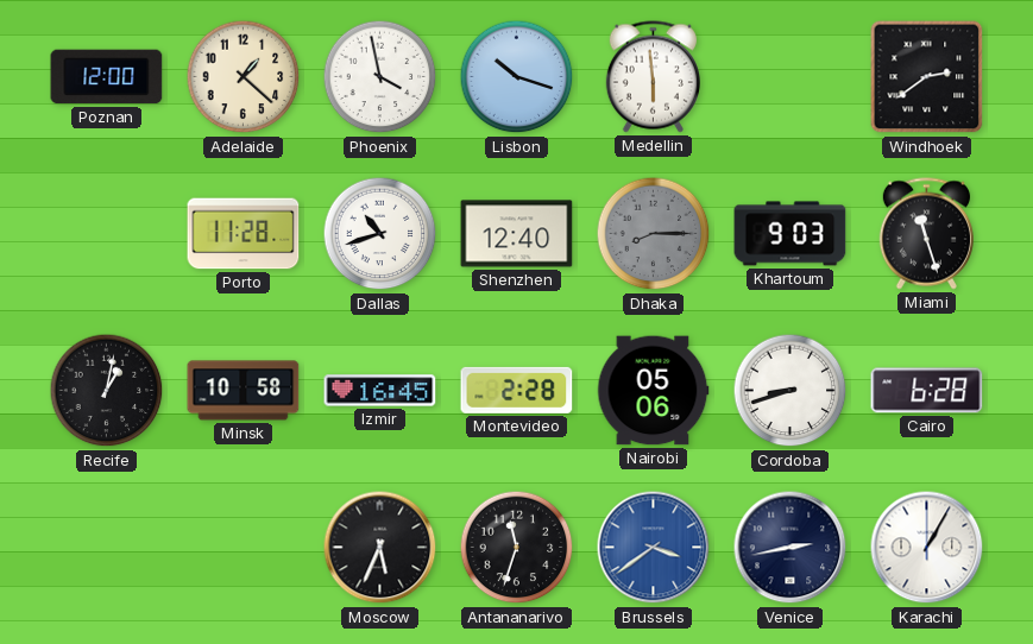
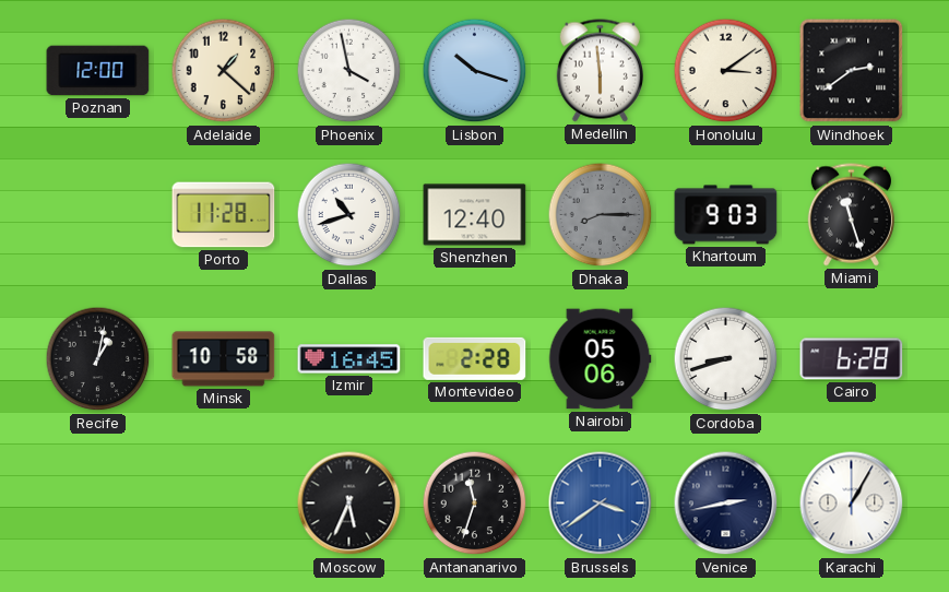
Honolulu: none -> 3:09
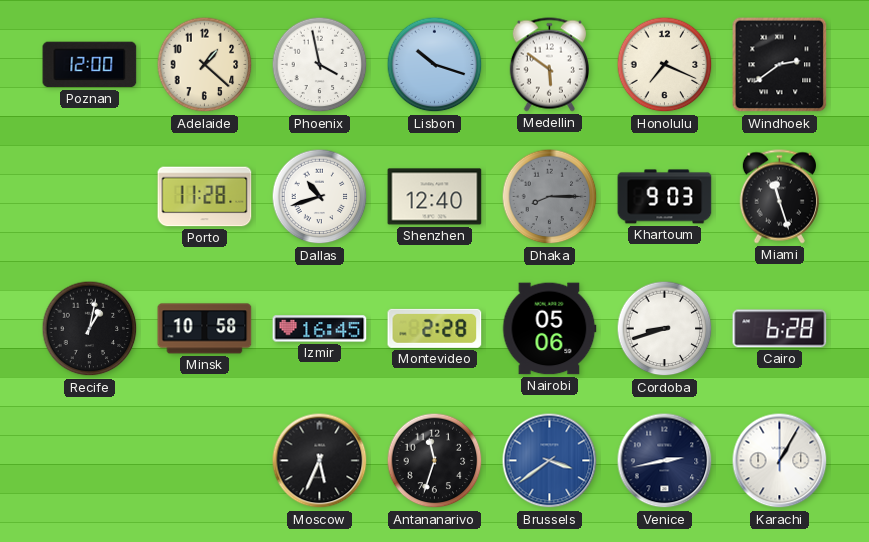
Medellin: 5:59 -> 5:51
Honolulu: 3:09 -> 7:19
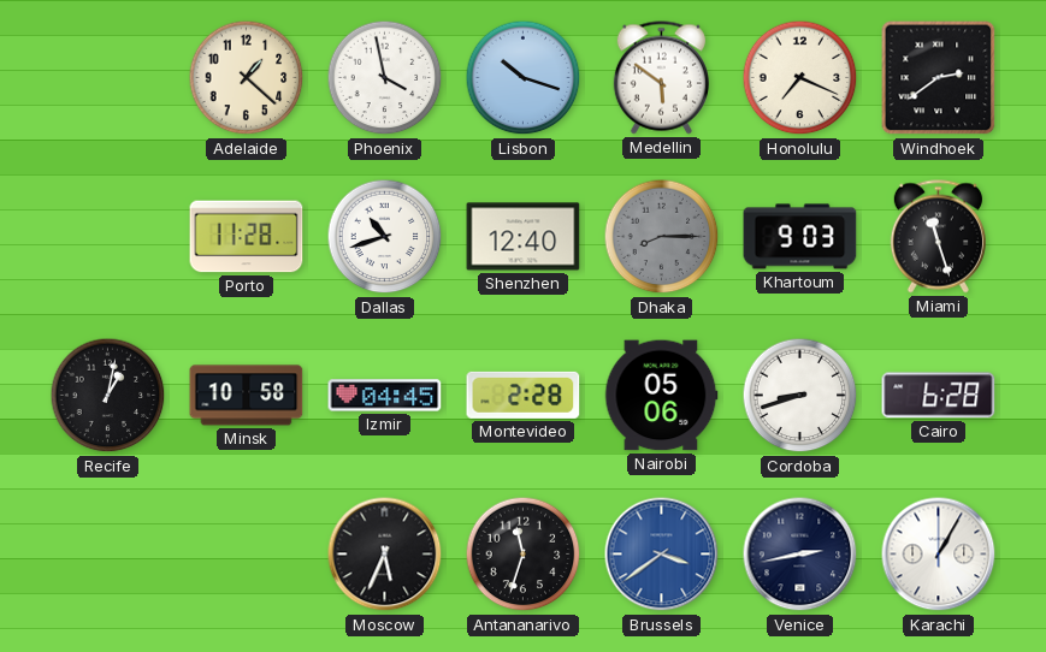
Poznan: 12:00 -> none
Izmir: 16:45 -> 04:45
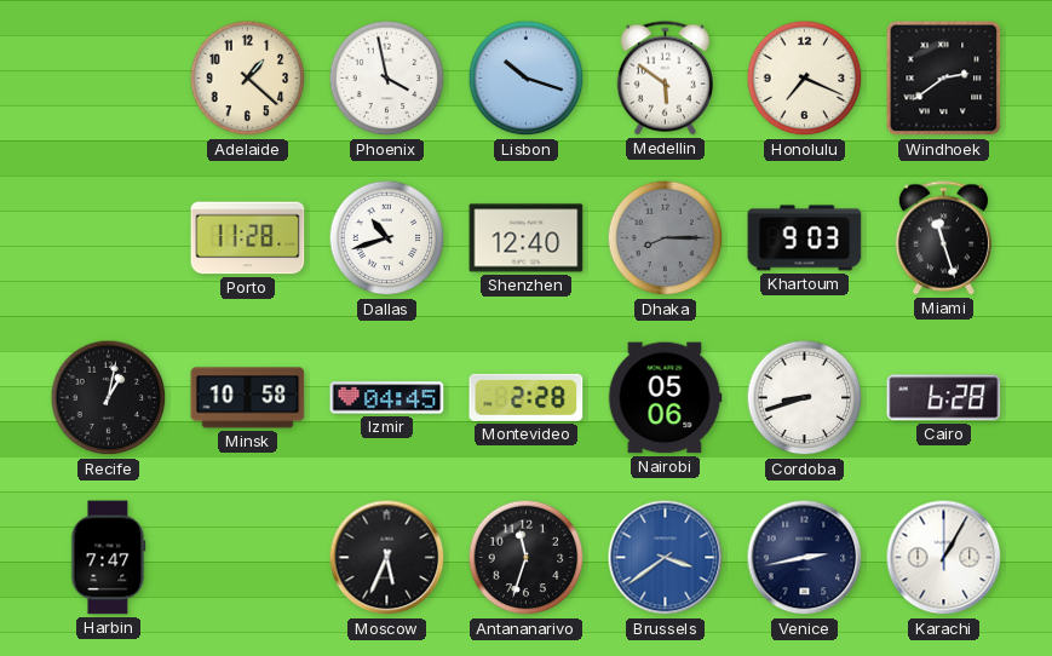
Harbin: none -> 7:47
